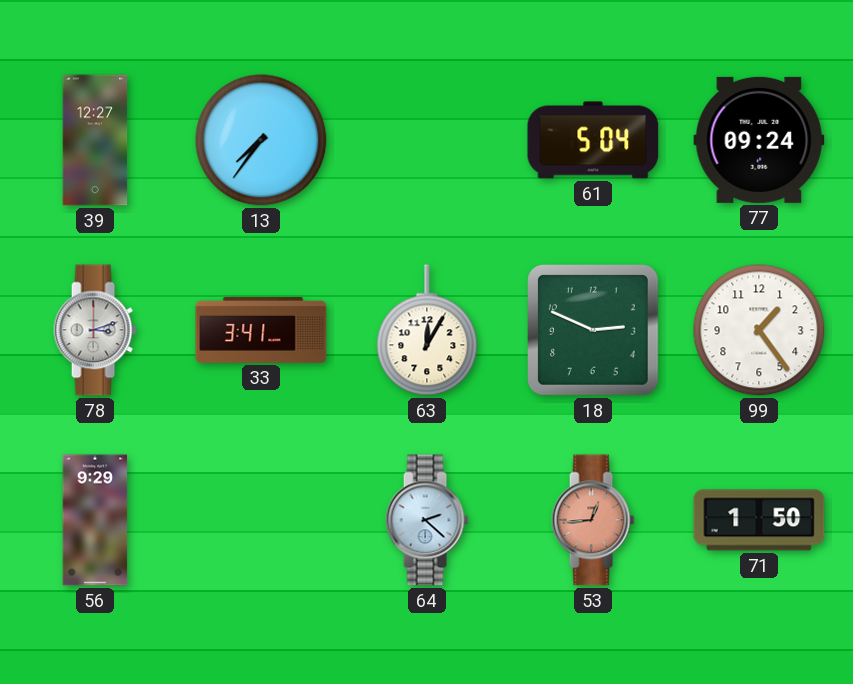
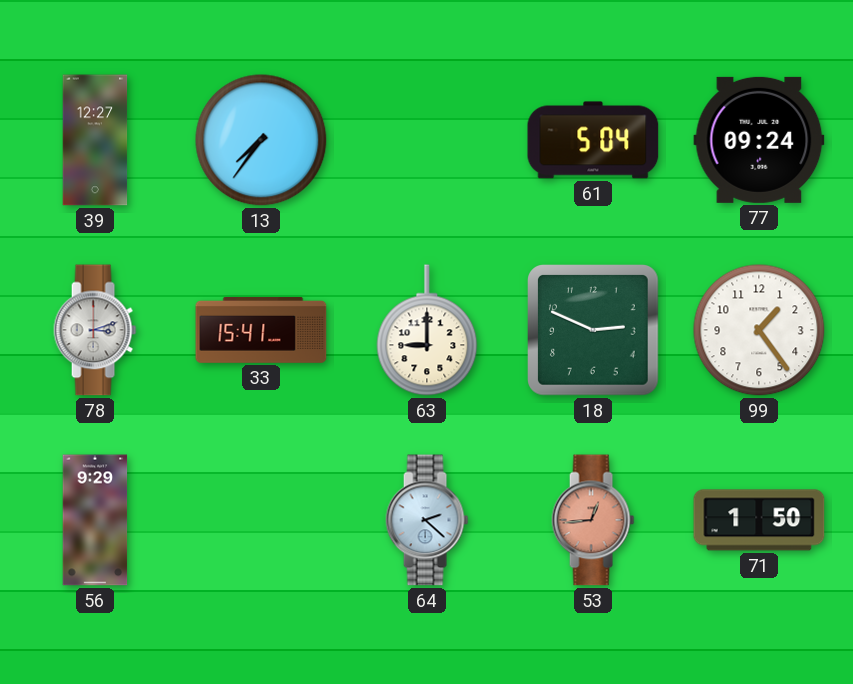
33: 3:41 -> 15:41
63: 12:05 -> 9:00
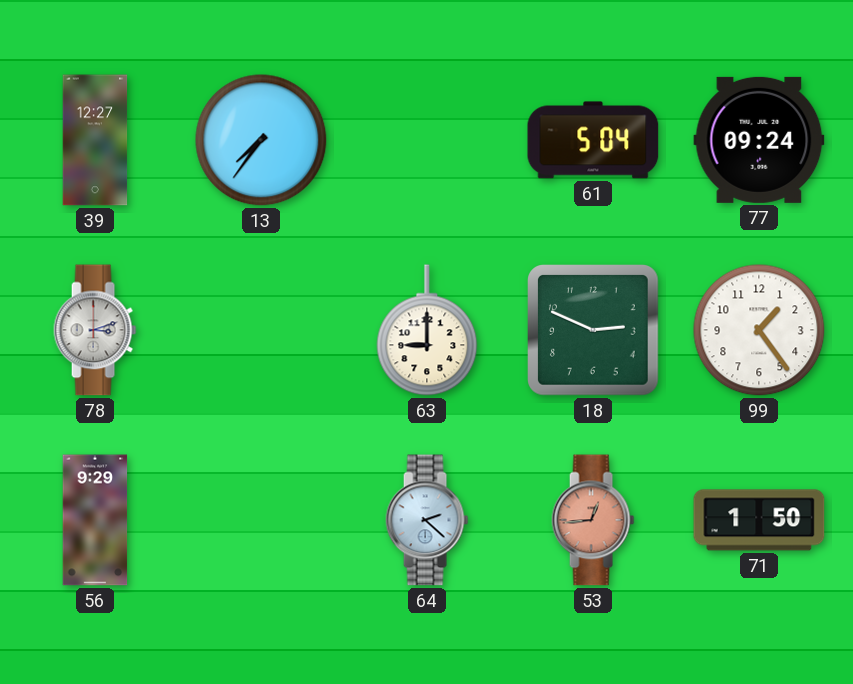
33: 15:41 -> none
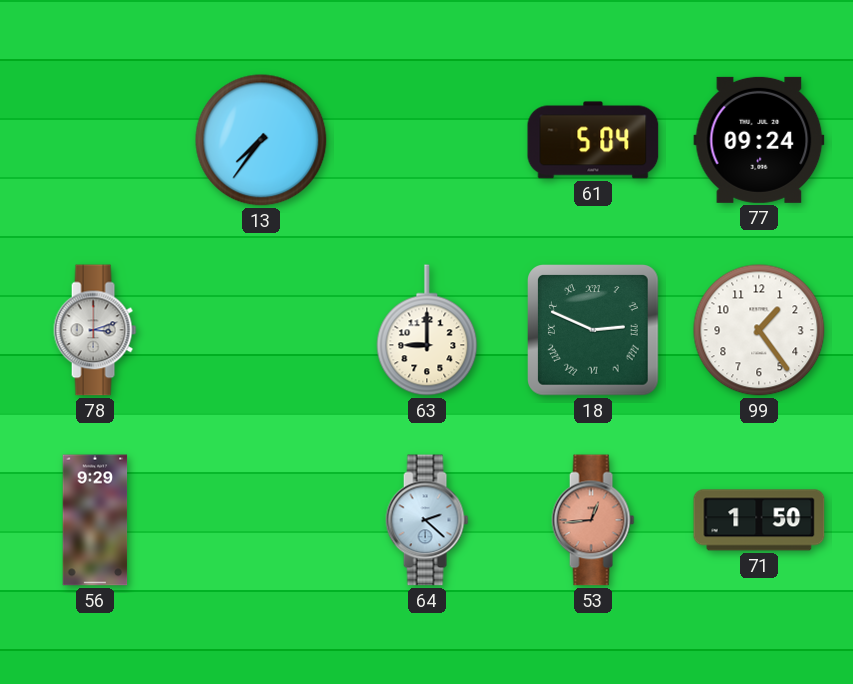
39: 12:27 -> none
18 numerals: Arabic -> Roman
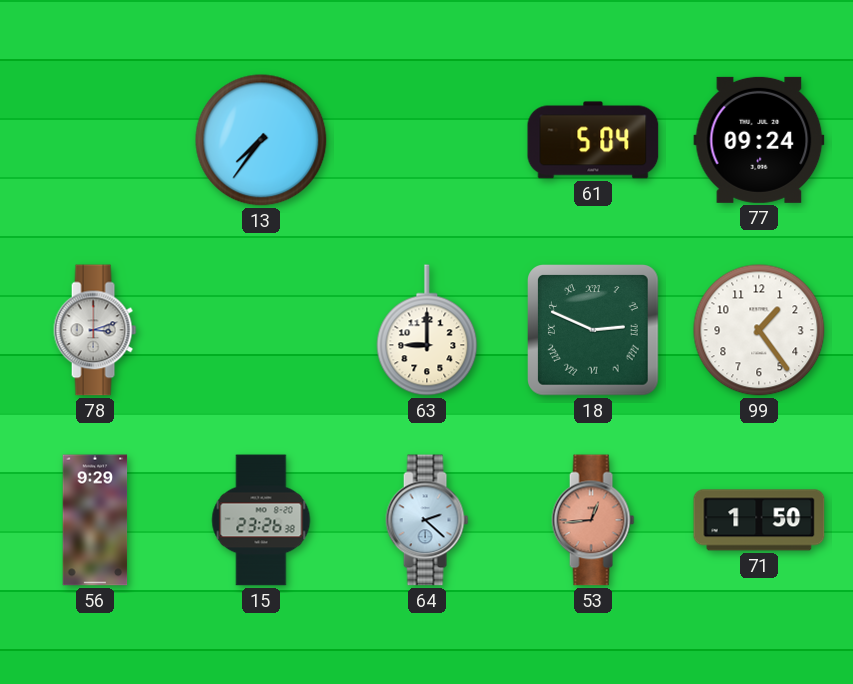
15: none -> 23:26
